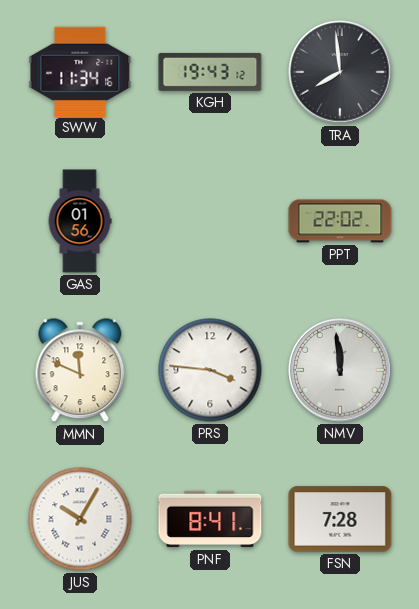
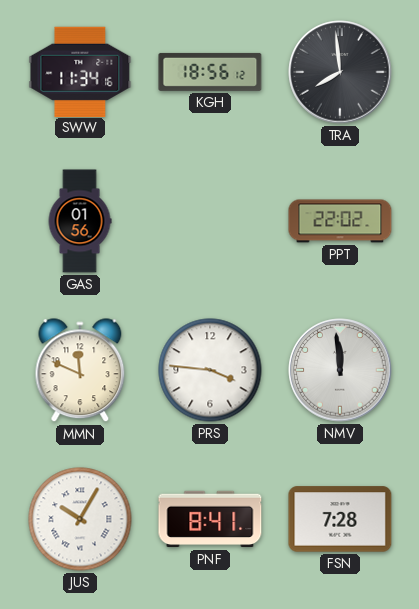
KGH: 19:43 -> 18:56
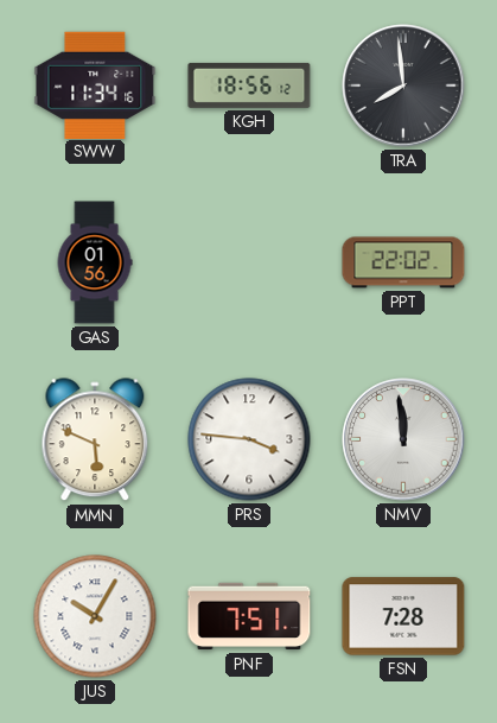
MMN: 11:49 -> 5:49
PNF: 8:41 -> 7:51
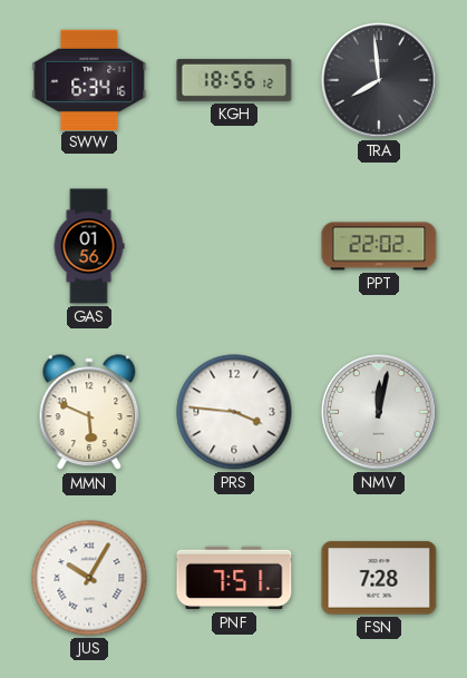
SWW: 11:34 -> 6:34
NMV: 11:59 -> 12:02
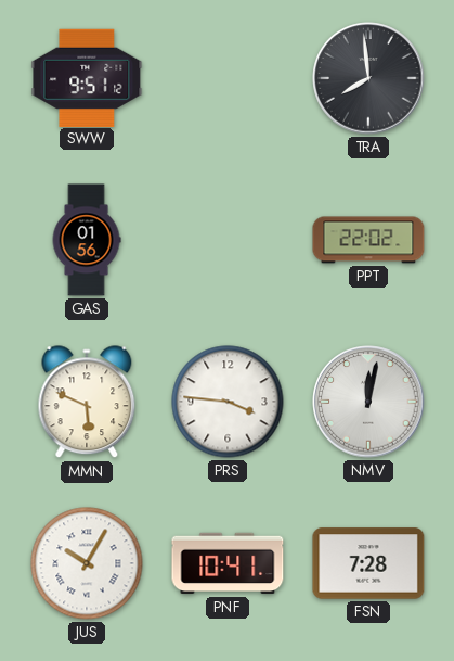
SWW: 6:34 -> 9:51
KGH: 18:56 -> none
PNF: 7:51 -> 10:41
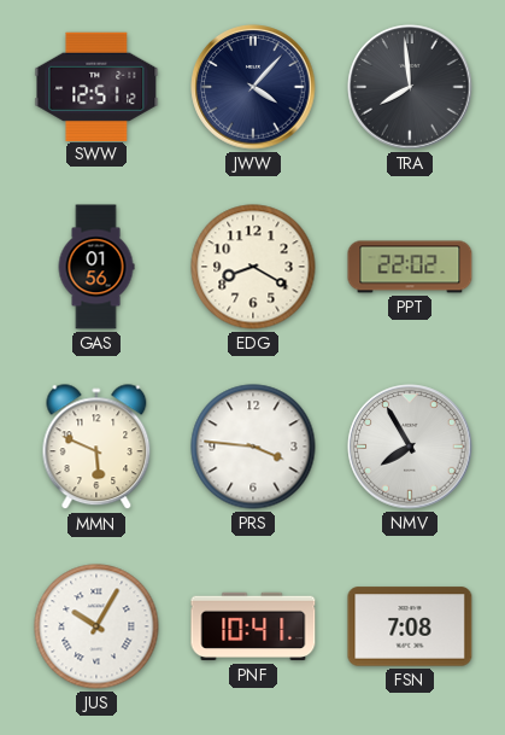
SWW: 9:51 -> 12:51
JWW: none -> 4:07
EDG: none -> 8:20
NMV: 12:02 -> 7:55
FSN: 7:28 -> 7:08
